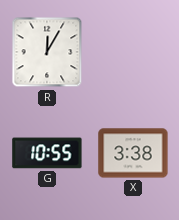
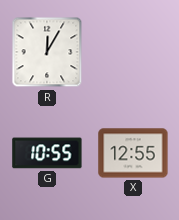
X: 3:38 -> 12:55
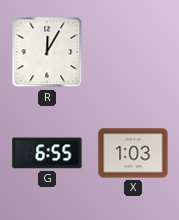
G: 10:55 -> 6:55
X: 12:55 -> 1:03
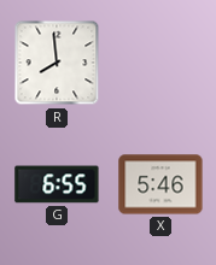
R: 12:05 -> 7:59
X: 1:03 -> 5:46
